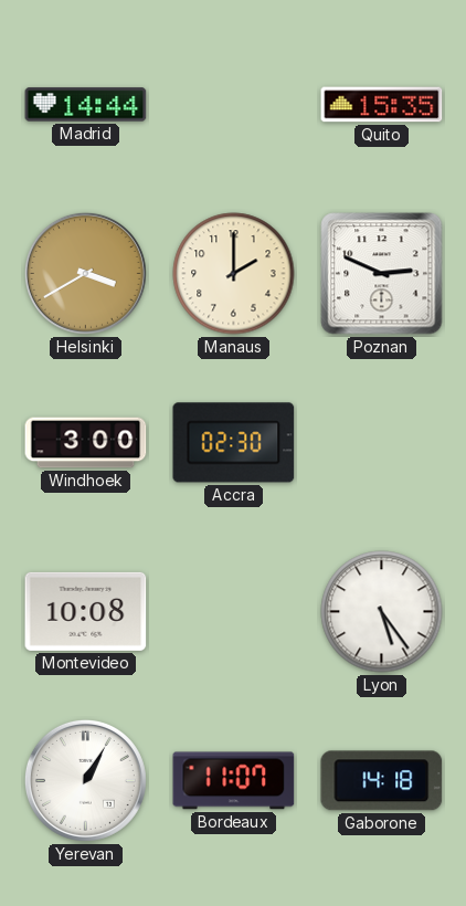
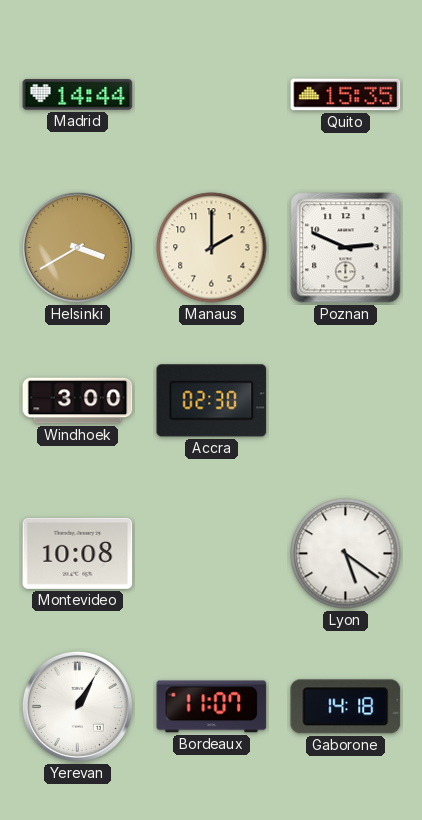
Lyon: 5:24 -> 5:21
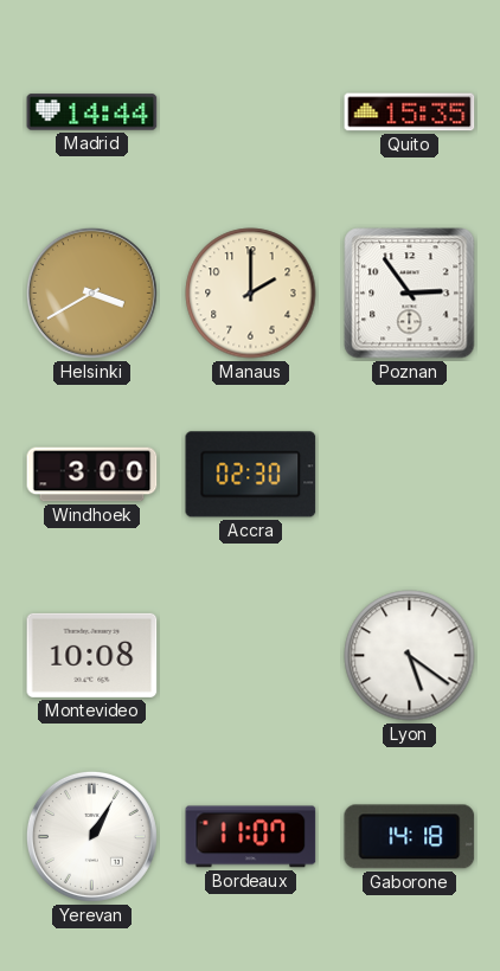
Poznan: 2:49 -> 2:54
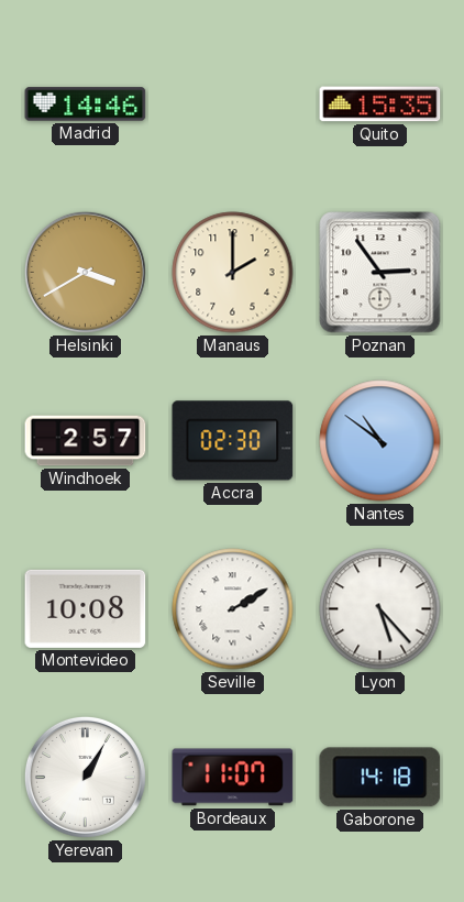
Madrid: 14:44 -> 14:46
Windhoek: 3:00 -> 2:57
Nantes: none -> 10:51
Seville: none -> 2:10
Lyon: 5:21 -> 5:23
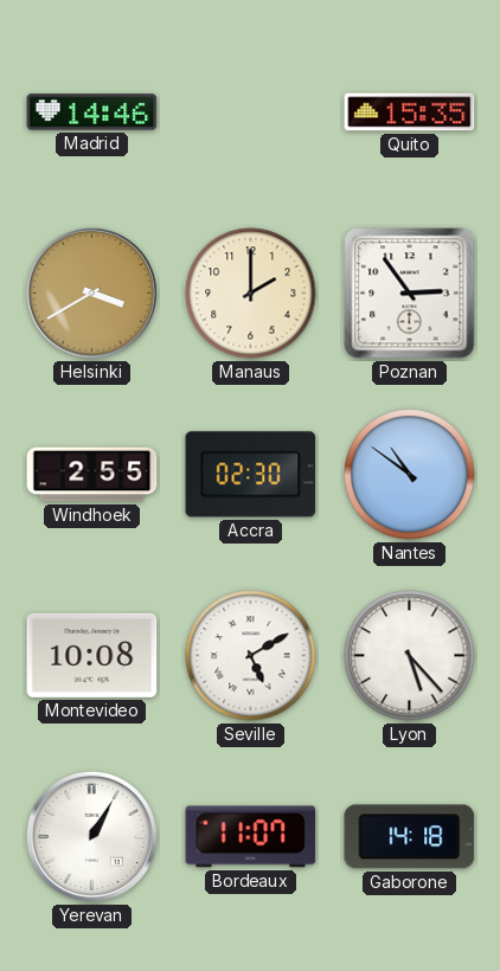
Windhoek: 2:57 -> 2:55
Seville: 2:10 -> 5:10
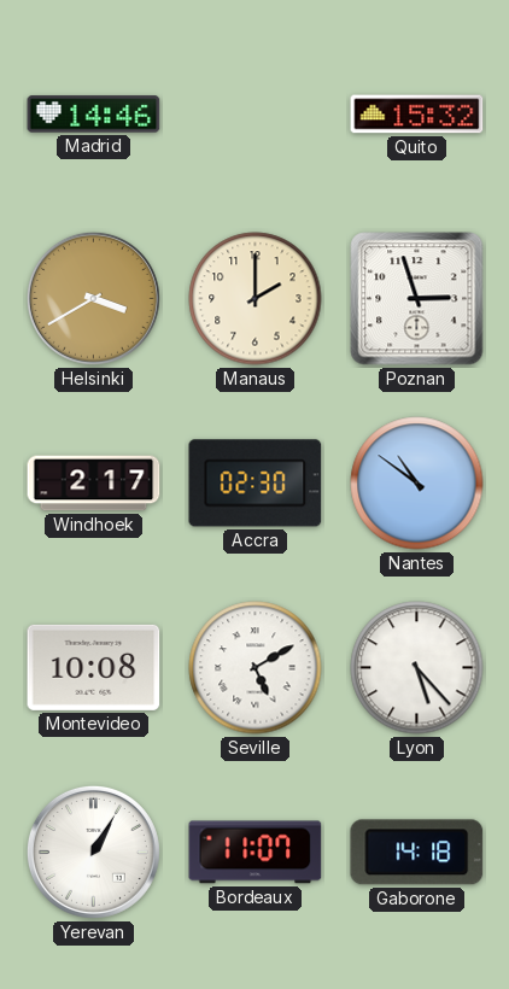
Quito: 15:35 -> 15:32
Poznan: 2:54 -> 2:57
Windhoek: 2:55 -> 2:17
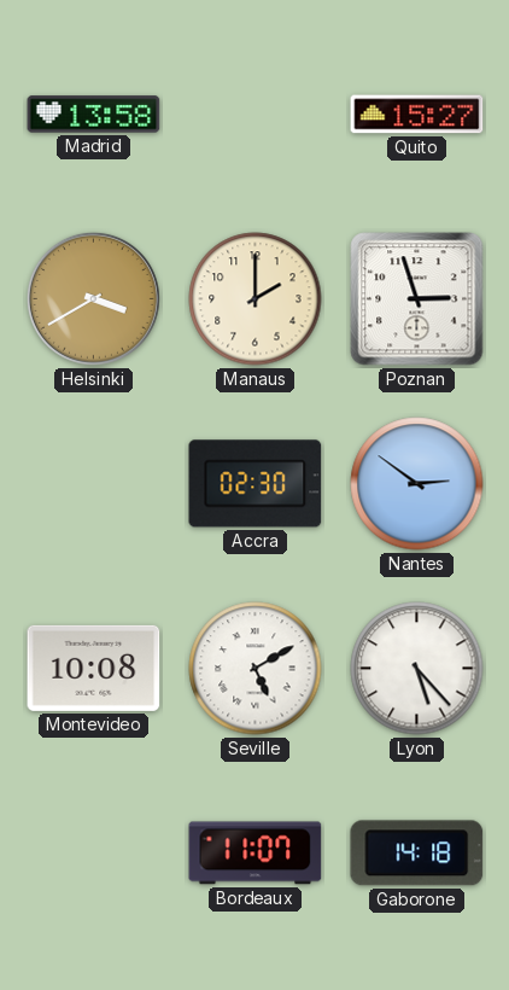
Madrid: 14:46 -> 13:58
Quito: 15:32 -> 15:27
Windhoek: 2:17 -> none
Nantes: 10:51 -> 2:51
Yerevan: 1:05 -> none
